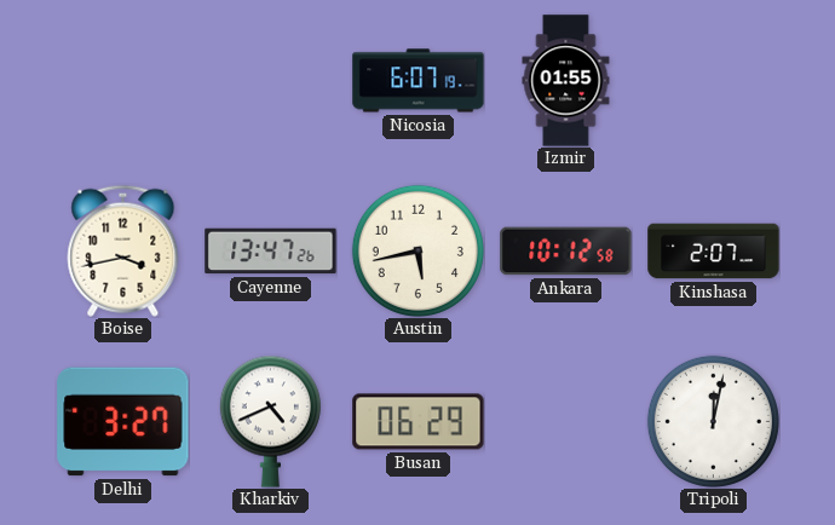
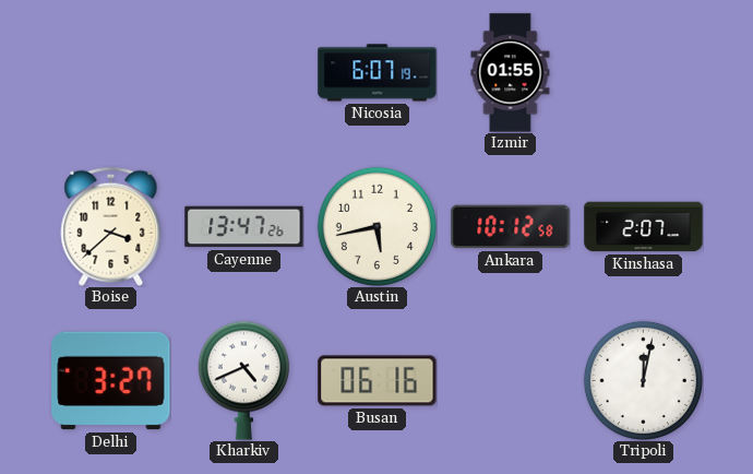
Boise: 3:43 -> 3:38
Busan: 06:29 -> 06:16
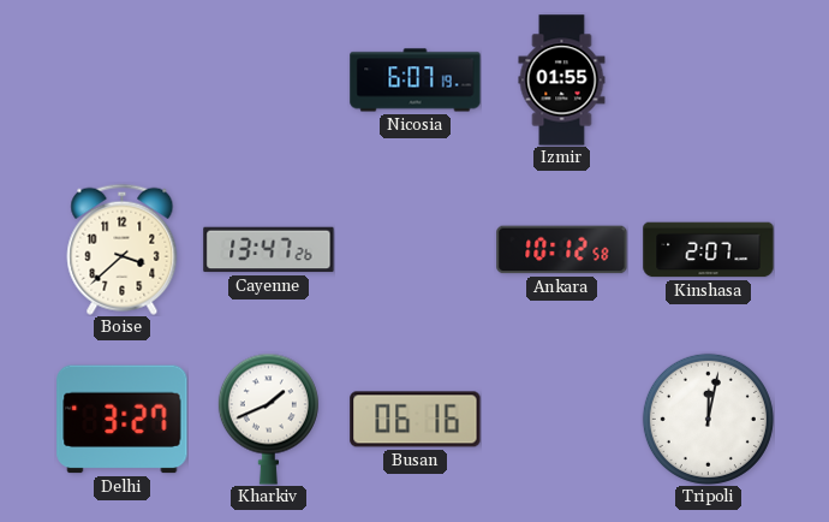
Austin: 5:43 -> none
Kharkiv: 4:41 -> 1:41
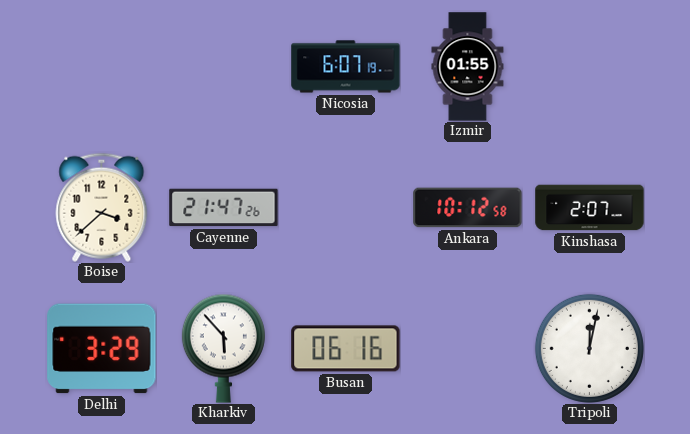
Cayenne: 13:47 -> 21:47
Delhi: 3:27 -> 3:29
Kharkiv: 1:41 -> 5:53
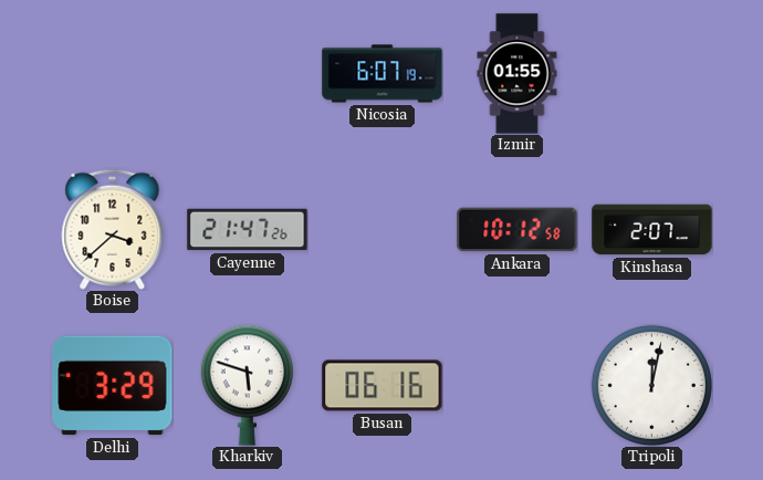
Kharkiv: 5:53 -> 5:48
